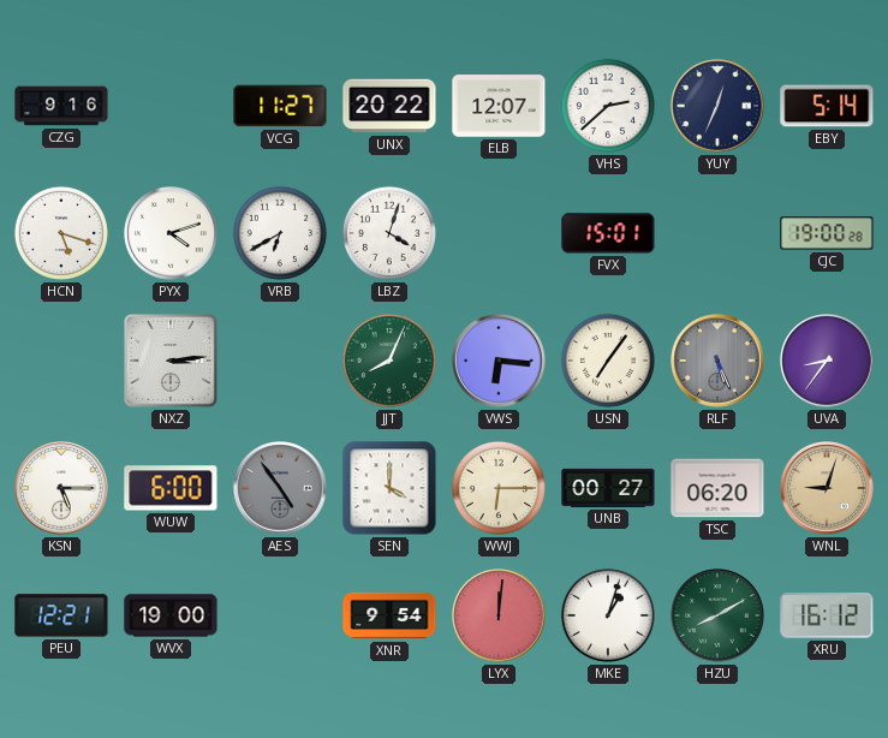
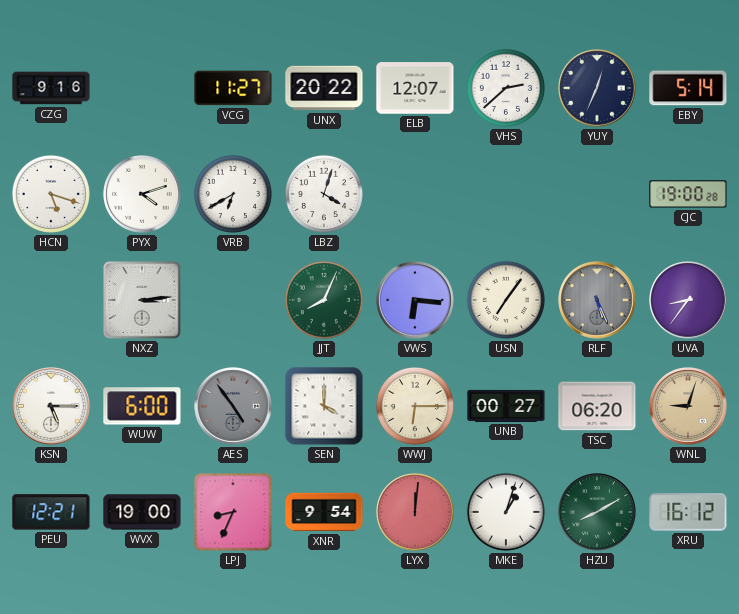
FVX: 15:01 -> none
LPJ: none -> 8:34
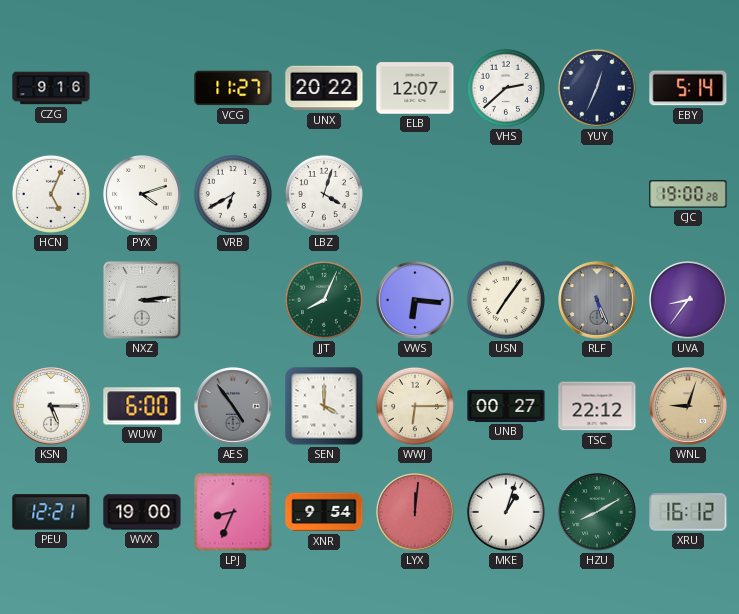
HCN: 5:18 -> 5:04
TSC: 06:20 -> 22:12
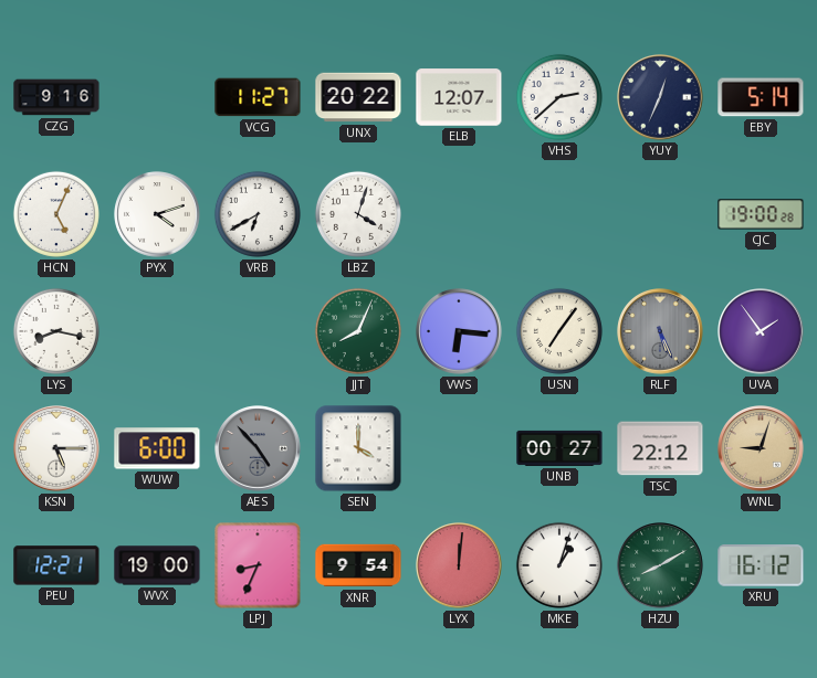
LYS: none -> 8:17
NXZ: 3:14 -> none
UVA: 8:36 -> 1:54
AES: 4:54 -> 4:53
WWJ: 6:15 -> none
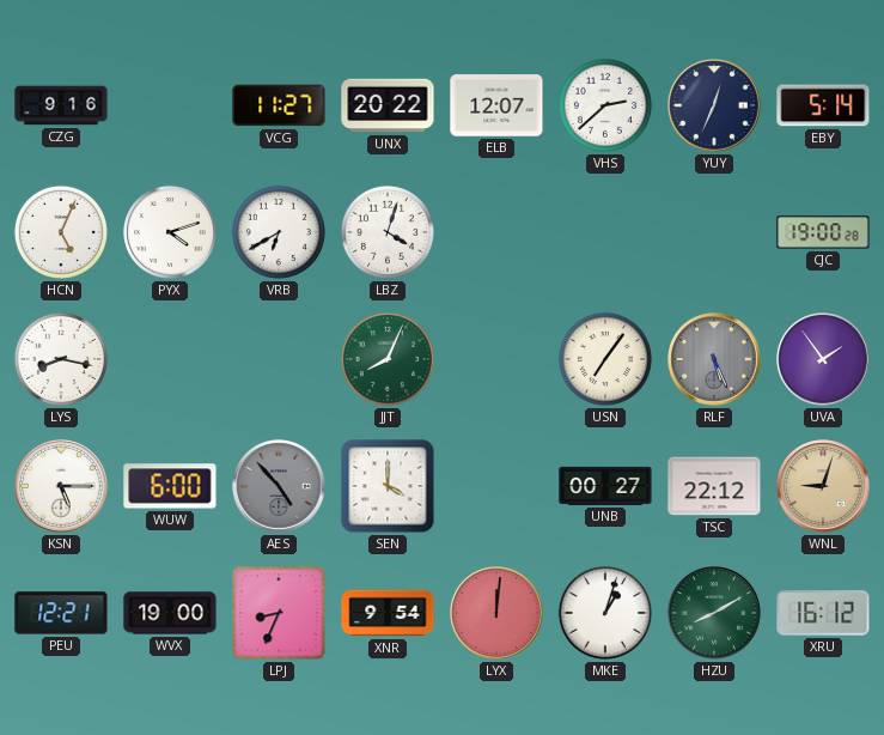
VWS: 6:16 -> none
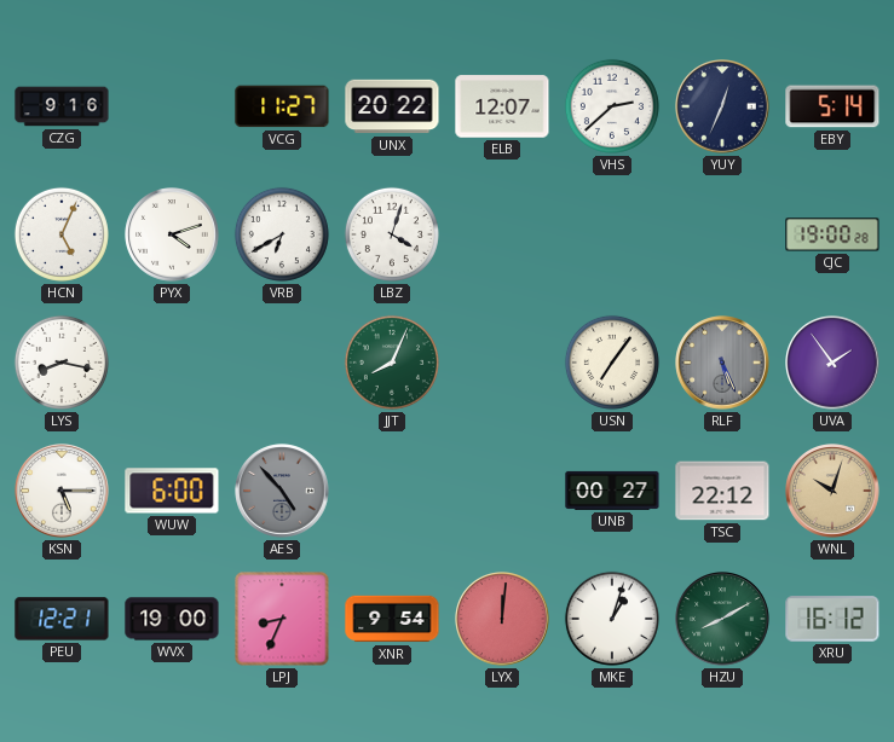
SEN: 4:00 -> none
WNL: 9:03 -> 10:03
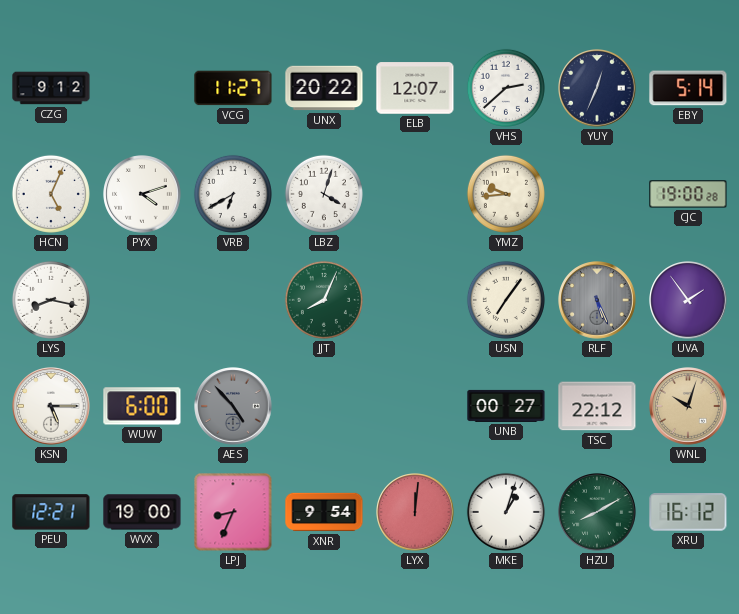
CZG: 9:16 -> 9:12
YMZ: none -> 9:44
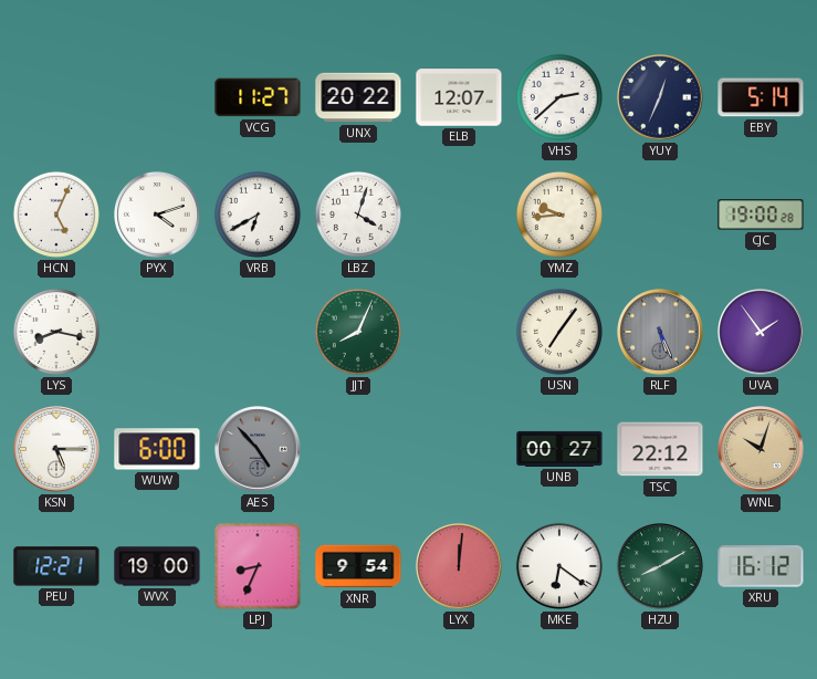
CZG: 9:12 -> none
MKE: 1:03 -> 6:21
